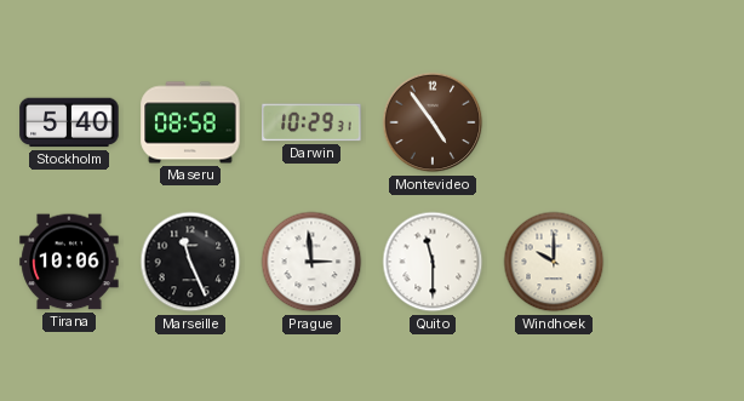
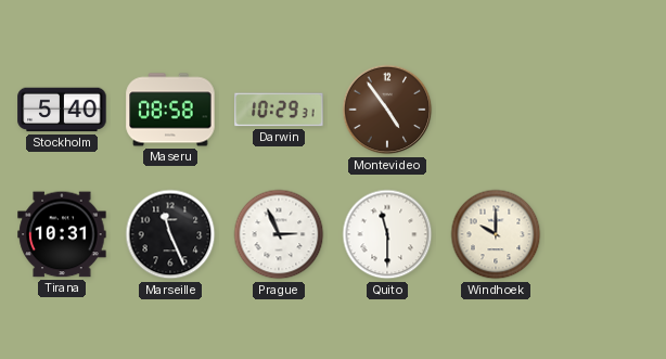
Tirana: 10:06 -> 10:31
Prague: 2:59 -> 2:56
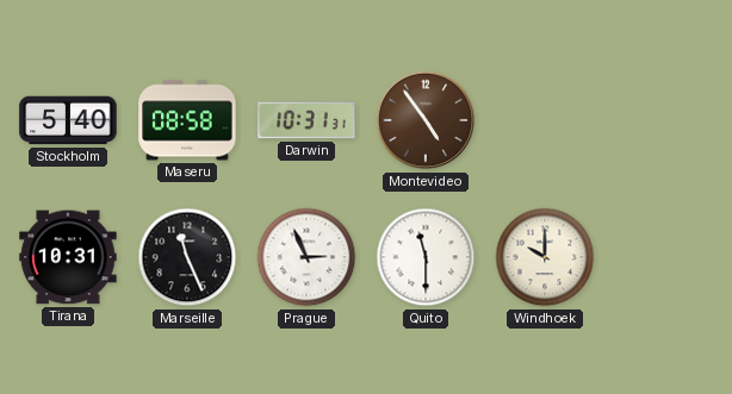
Darwin: 10:29 -> 10:31
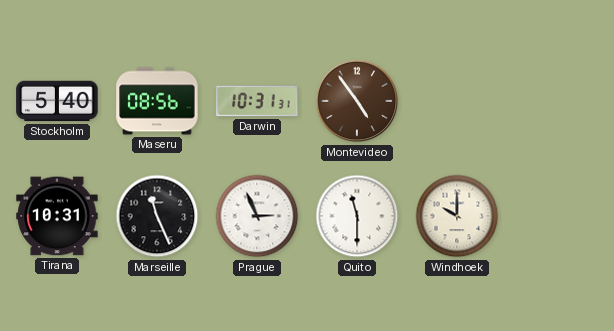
Maseru: 08:58 -> 08:56
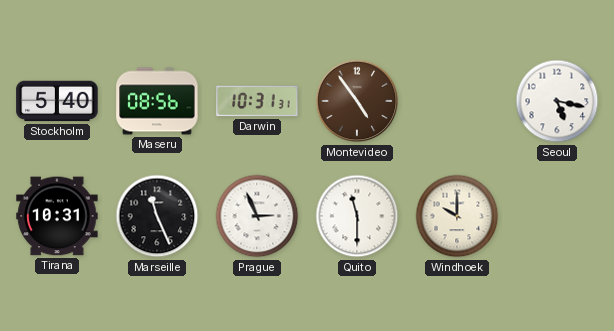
Seoul: none -> 5:17
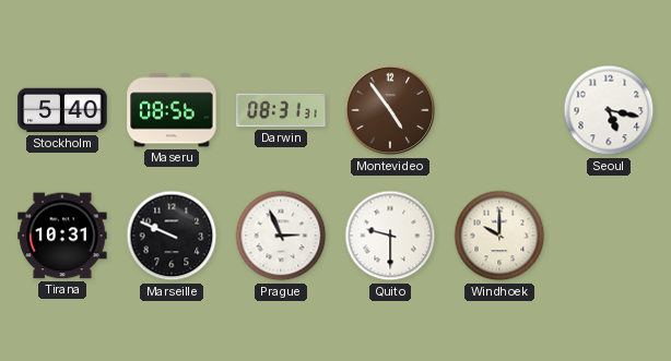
Darwin: 10:31 -> 08:31
Marseille: 11:26 -> 9:49
Quito: 11:30 -> 9:30
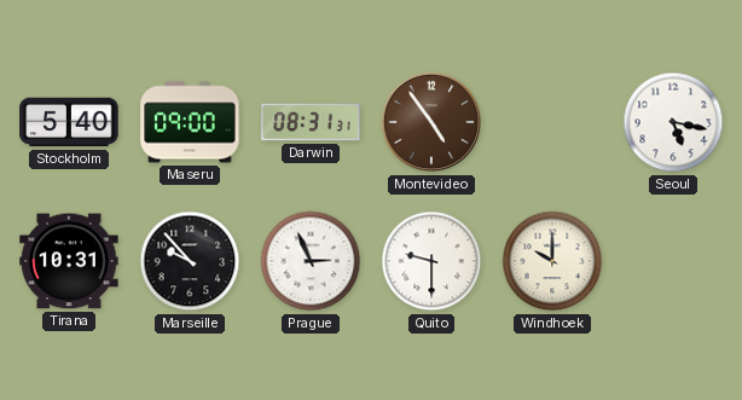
Maseru: 08:56 -> 09:00
Marseille: 9:49 -> 9:53
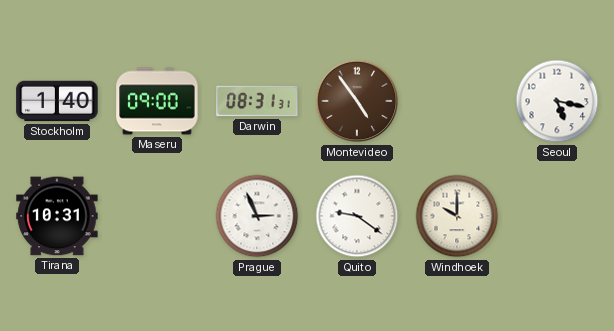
Stockholm: 5:40 -> 1:40
Marseille: 9:53 -> none
Quito: 9:30 -> 9:21
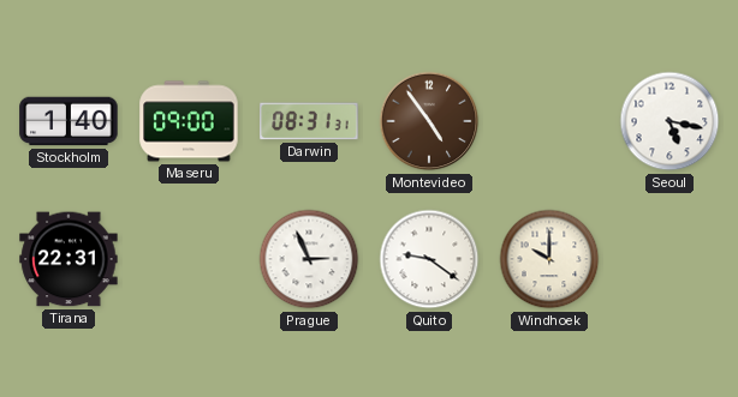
Tirana: 10:31 -> 22:31
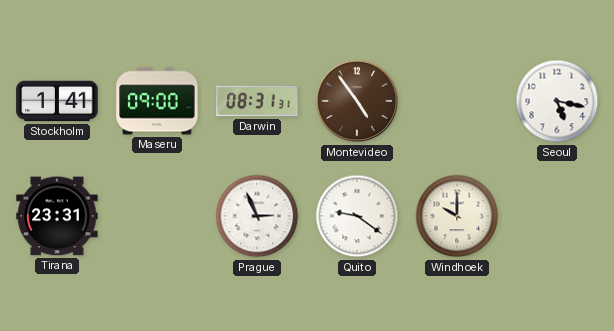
Stockholm: 1:40 -> 1:41
Tirana: 22:31 -> 23:31
